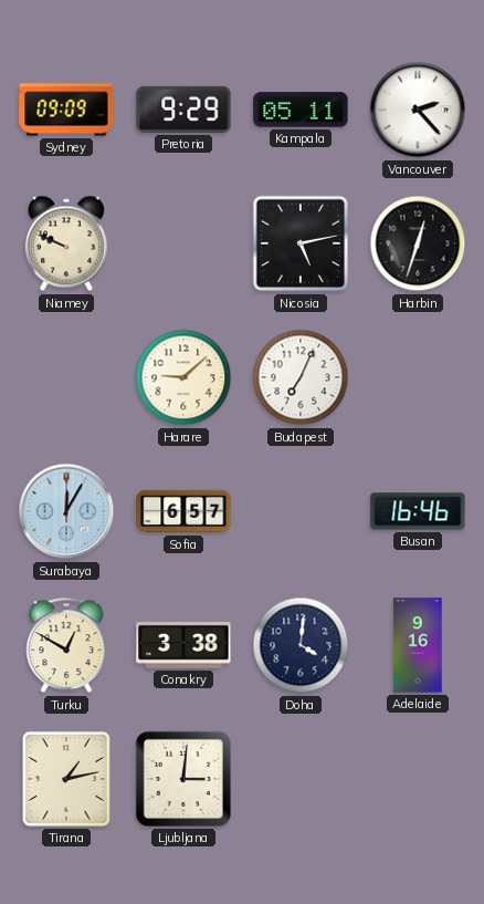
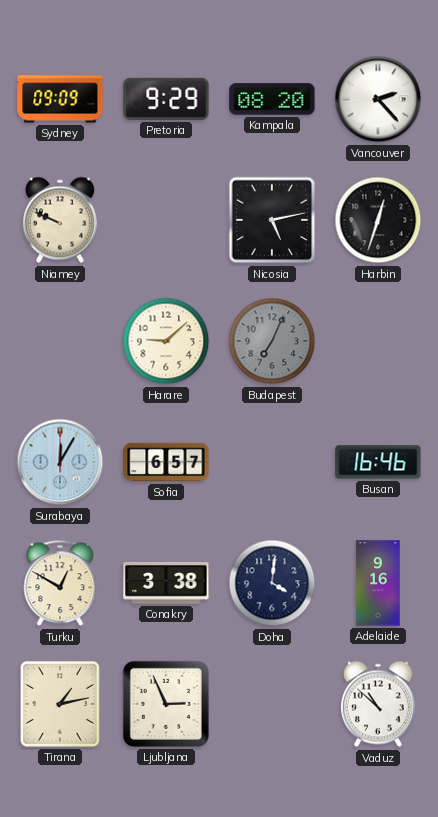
Kampala: 05:11 -> 08:20
Budapest dial: white -> grey
Ljubljana: 3:01 -> 2:56
Vaduz: none -> 10:52
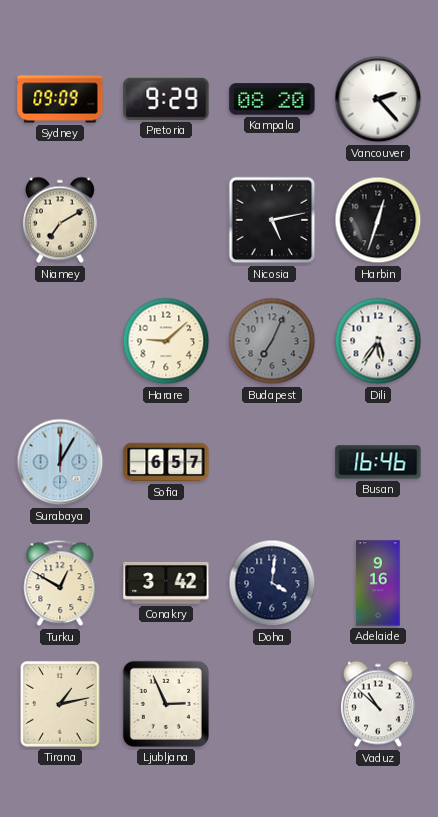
Niamey: 9:49 -> 7:10
Dili: none -> 5:36
Conakry: 3:38 -> 3:42
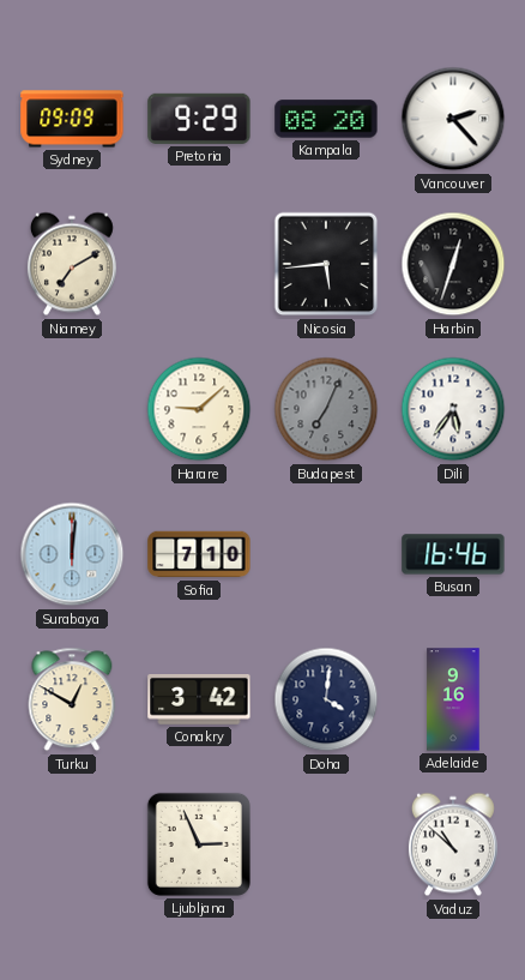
Nicosia: 5:13 -> 5:44
Surabaya: 12:05 -> 12:01
Sofia: 6:57 -> 7:10
Tirana: 1:13 -> none
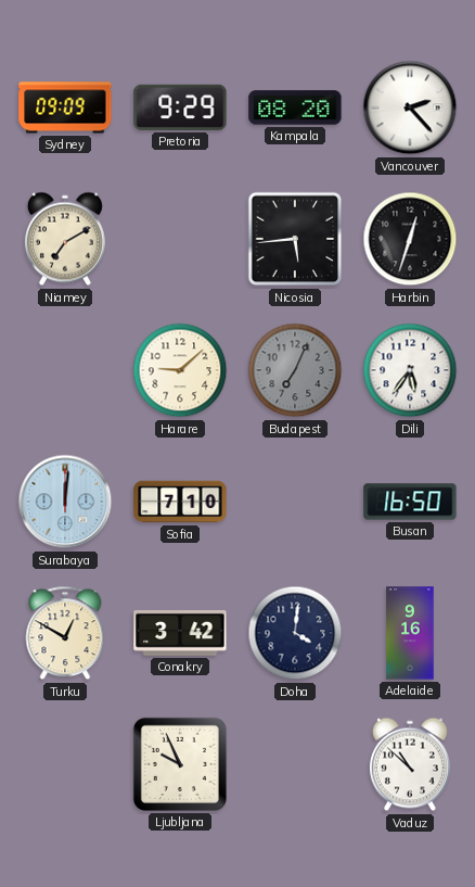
Busan: 16:46 -> 16:50
Ljubljana: 2:56 -> 9:56
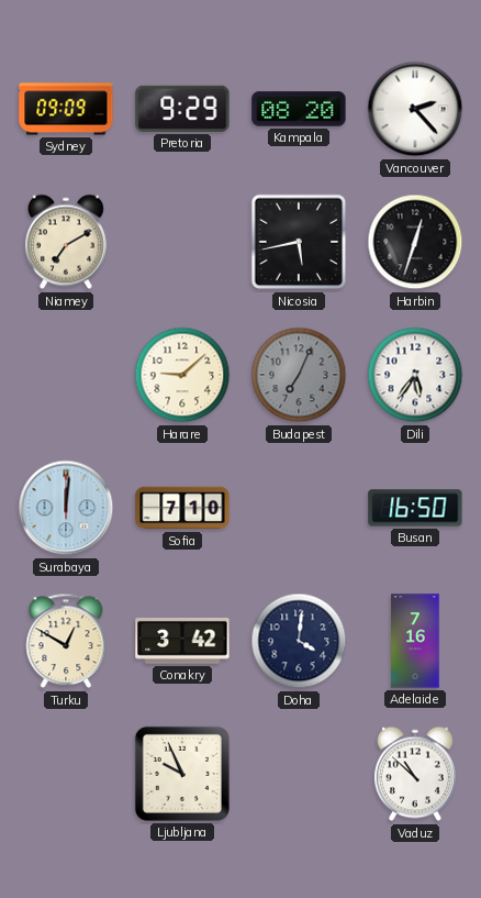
Nicosia: 5:44 -> 5:43
Adelaide: 9:16 -> 7:16
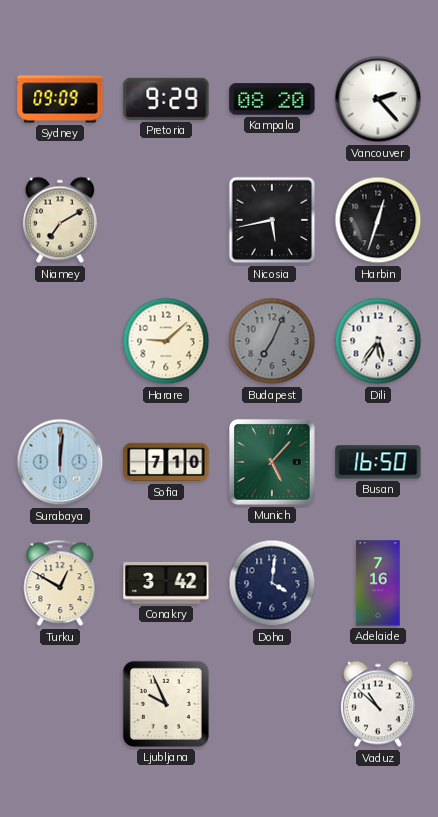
Munich: none -> 5:07
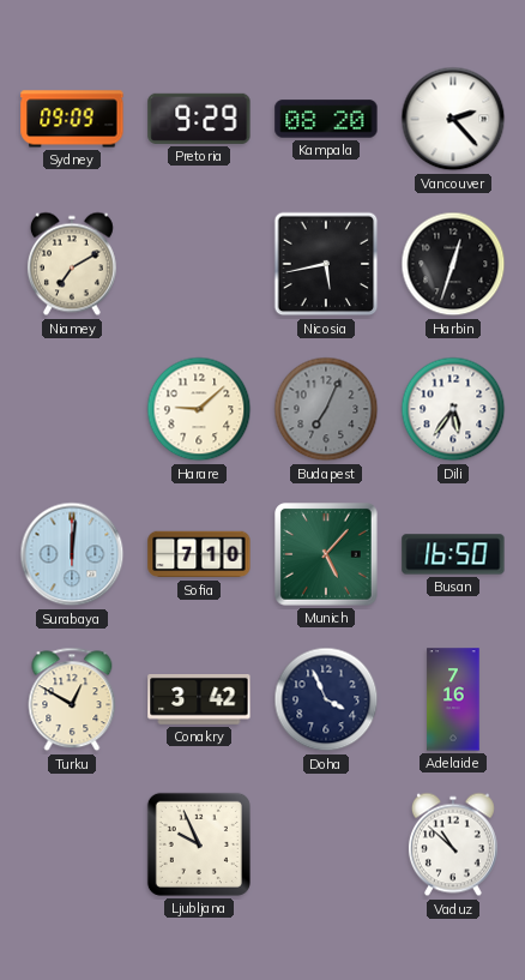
Doha: 4:01 -> 3:56
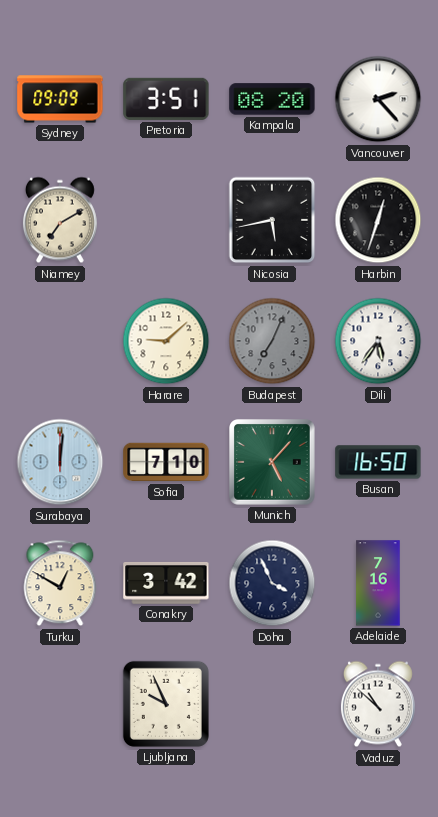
Pretoria: 9:29 -> 3:51
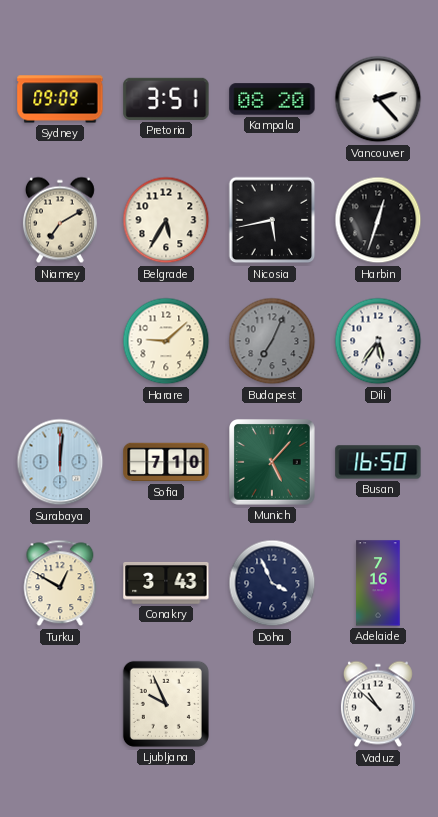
Belgrade: none -> 5:35
Conakry: 3:42 -> 3:43
